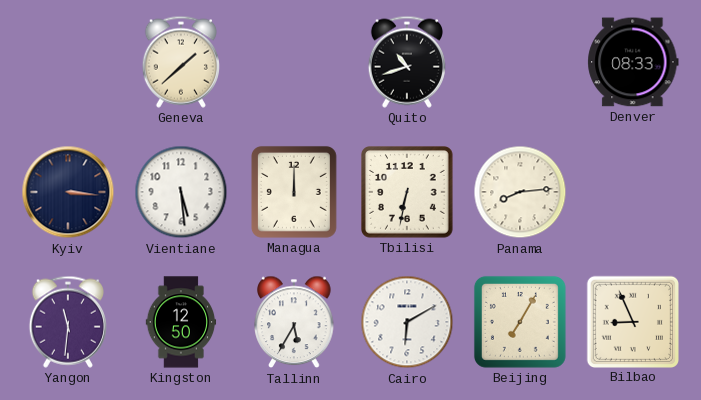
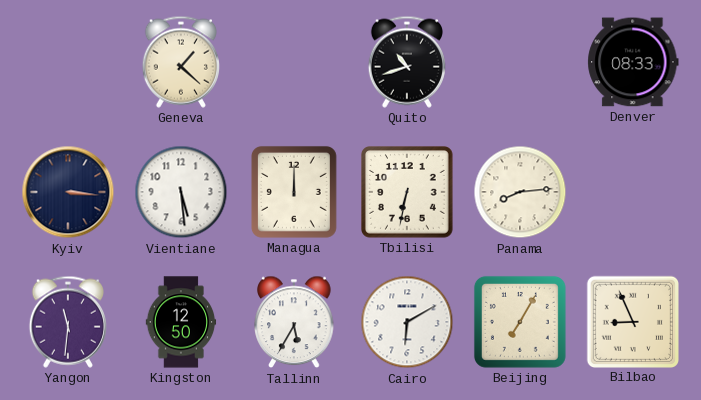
Geneva: 1:38 -> 1:22
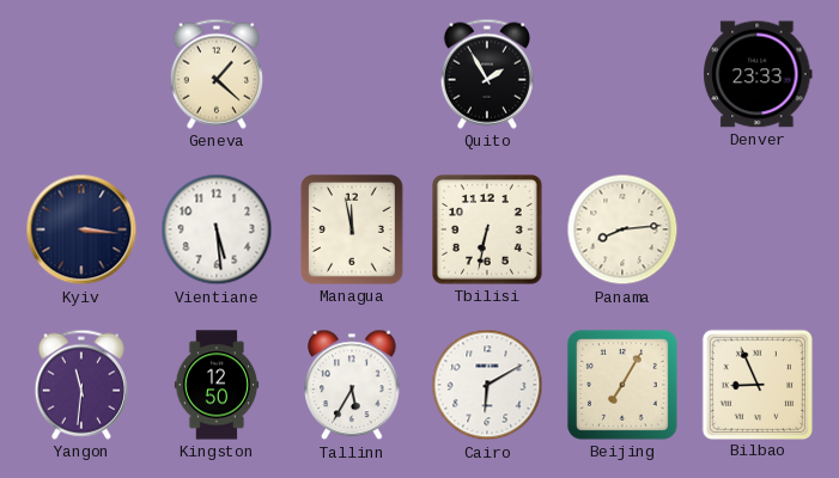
Quito: 10:42 -> 1:55
Denver: 08:33 -> 23:33
Managua: 12:00 -> 11:58
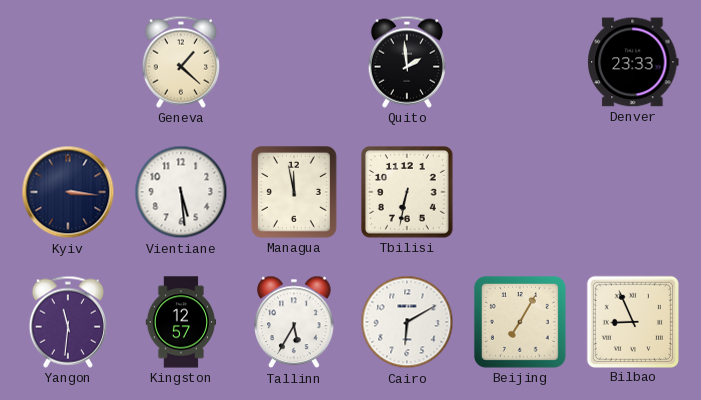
Quito: 1:55 -> 1:59
Panama: 8:14 -> none
Kingston: 12:50 -> 12:57
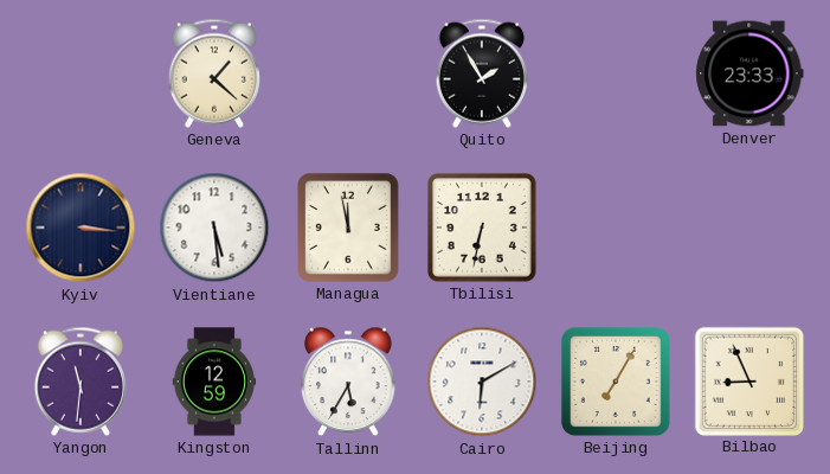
Quito: 1:59 -> 1:55
Kingston: 12:57 -> 12:59
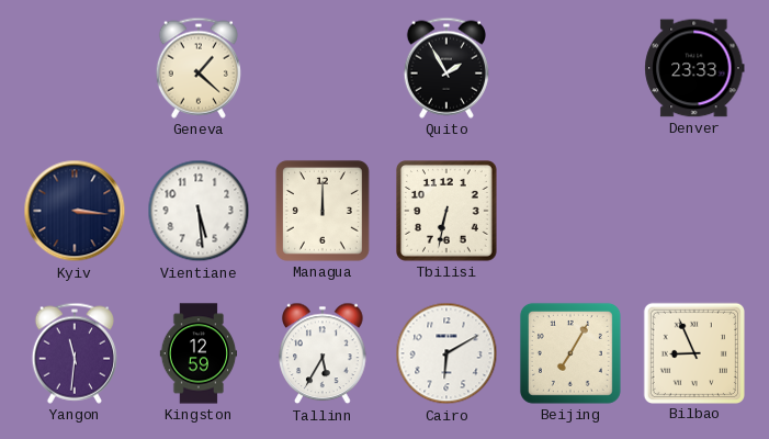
Managua: 11:58 -> 12:00
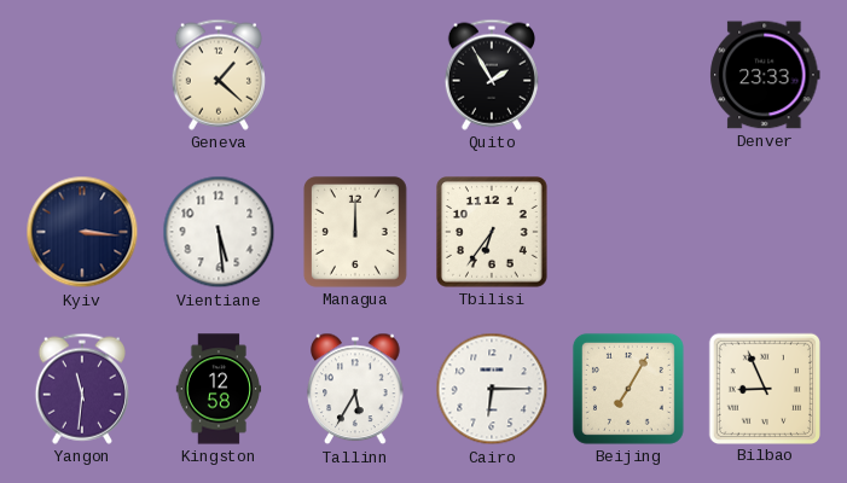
Tbilisi: 6:32 -> 6:36
Kingston: 12:59 -> 12:58
Cairo: 6:10 -> 6:15
